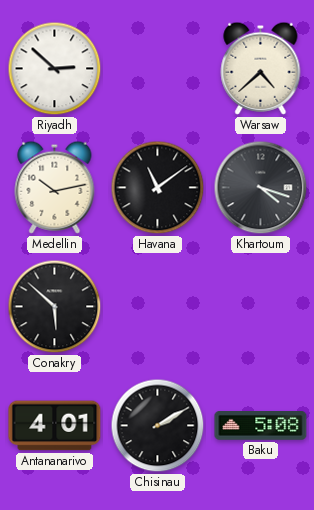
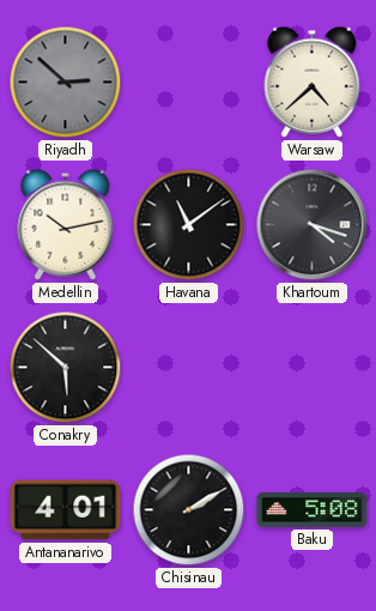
Riyadh dial: white -> grey
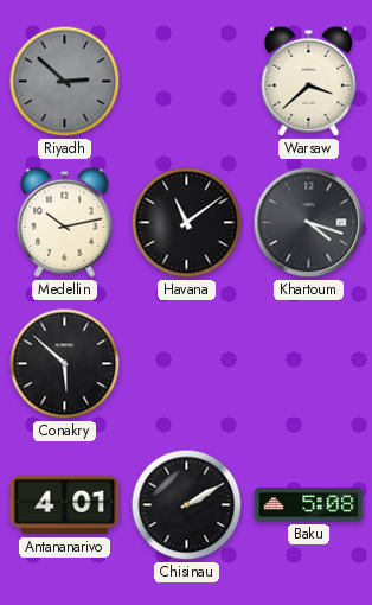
Warsaw: 4:38 -> 3:38
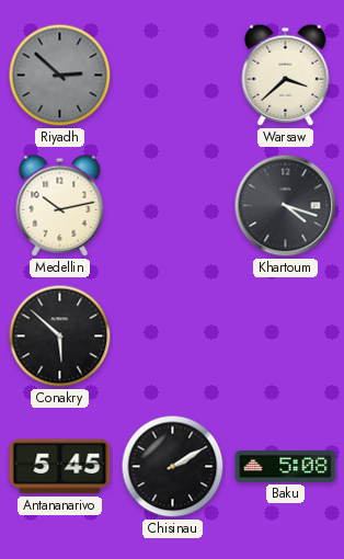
Havana: 11:09 -> none
Antananarivo: 4:01 -> 5:45
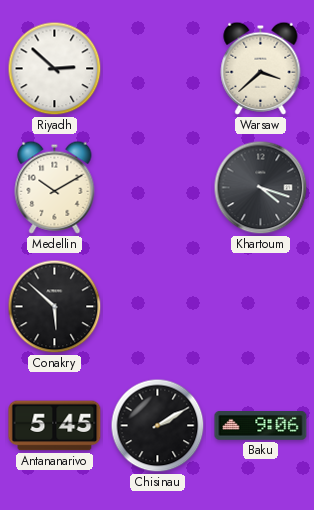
Riyadh dial: grey -> white
Medellin: 10:13 -> 10:10
Baku: 5:08 -> 9:06
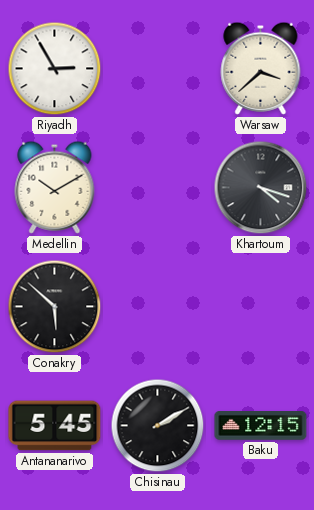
Riyadh: 2:52 -> 2:55
Baku: 9:06 -> 12:15
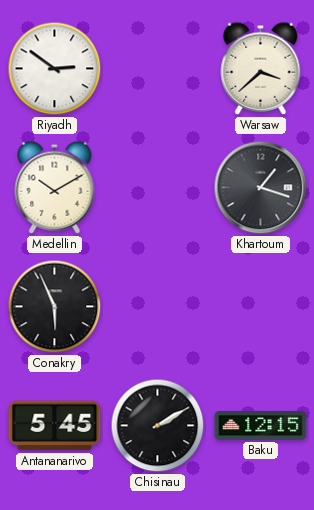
Riyadh: 2:55 -> 2:51
Khartoum: 4:18 -> 1:18
Conakry: 5:52 -> 5:56
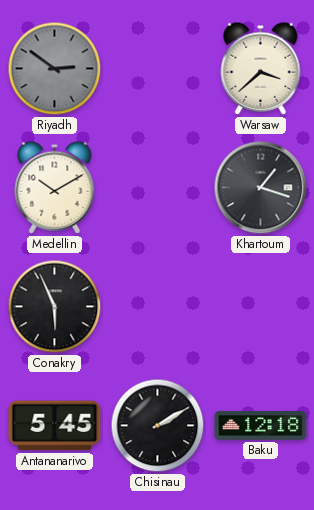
Riyadh dial: white -> grey
Baku: 12:15 -> 12:18
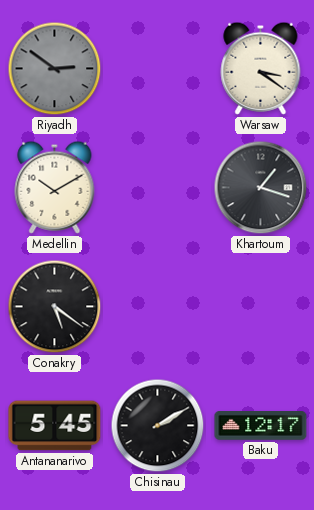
Warsaw: 3:38 -> 3:21
Conakry: 5:56 -> 5:21
Baku: 12:18 -> 12:17
